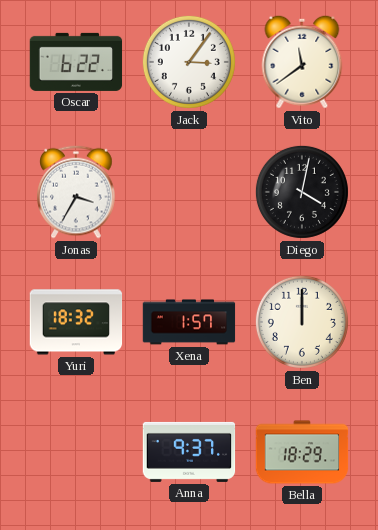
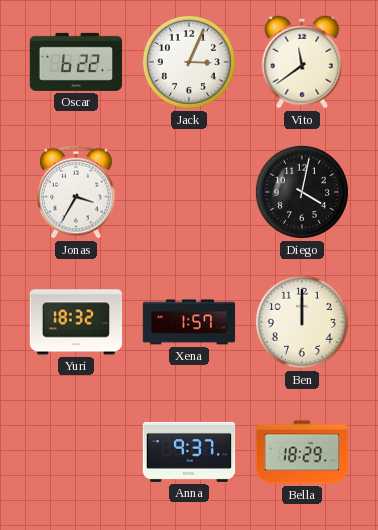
Jack: 3:06 -> 3:04
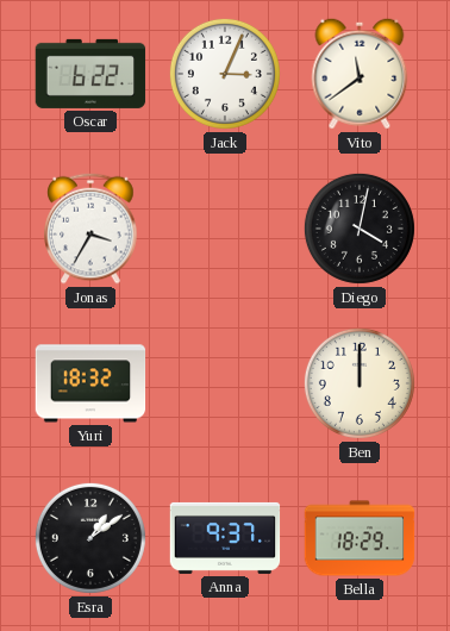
Xena: 1:57 -> none
Esra: none -> 1:09
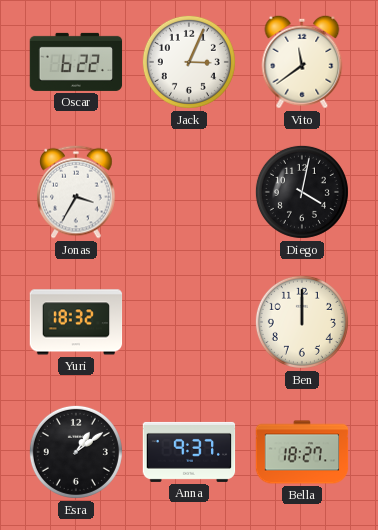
Bella: 18:29 -> 18:27
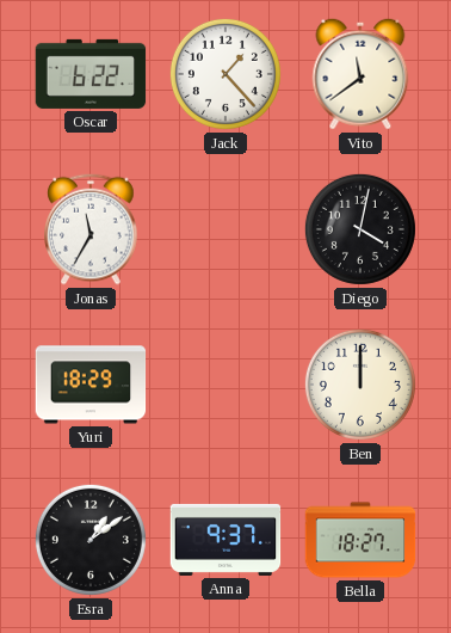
Jack: 3:04 -> 1:23
Jonas: 3:35 -> 11:35
Yuri: 18:32 -> 18:29
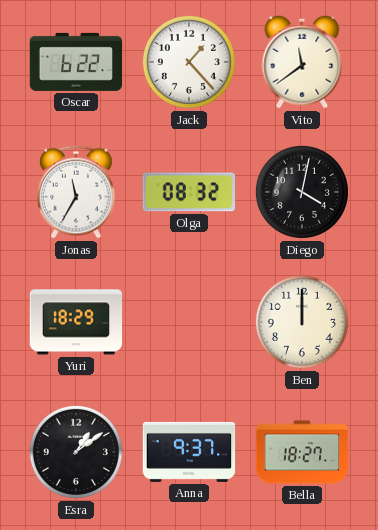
Olga: none -> 08:32
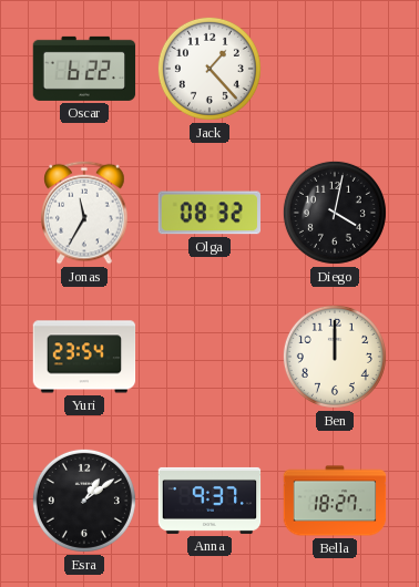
Vito: 11:39 -> none
Yuri: 18:29 -> 23:54
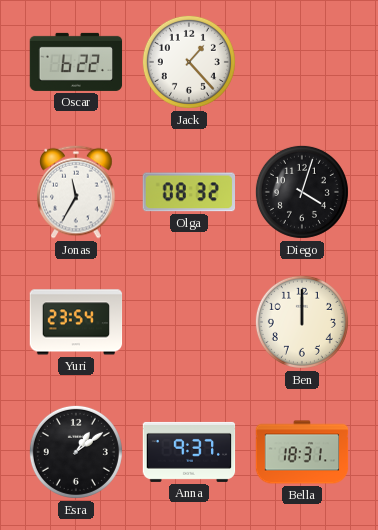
Diego: 4:02 -> 4:03
Bella: 18:27 -> 18:31
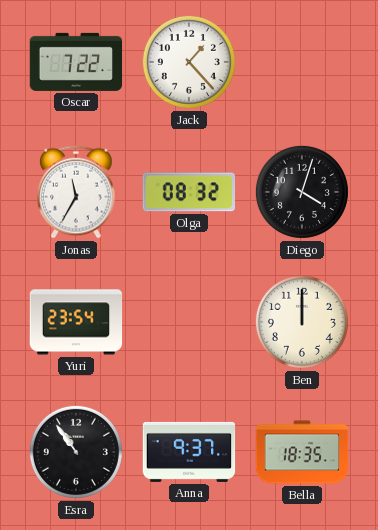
Oscar: 6:22 -> 7:22
Esra: 1:09 -> 10:54
Bella: 18:31 -> 18:35
